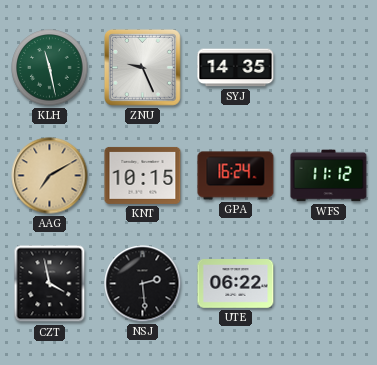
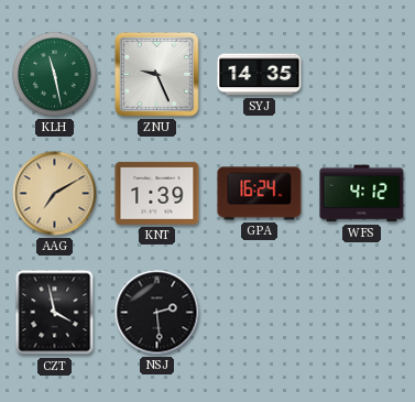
KNT: 10:15 -> 1:39
WFS: 11:12 -> 4:12
UTE: 06:22 -> none
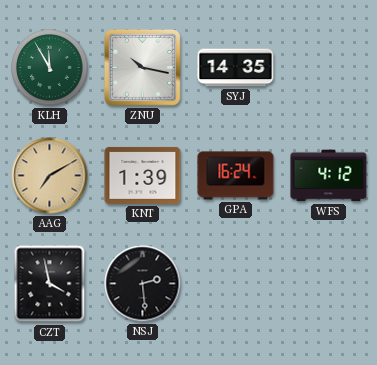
KLH: 11:28 -> 11:55
ZNU: 9:26 -> 10:17
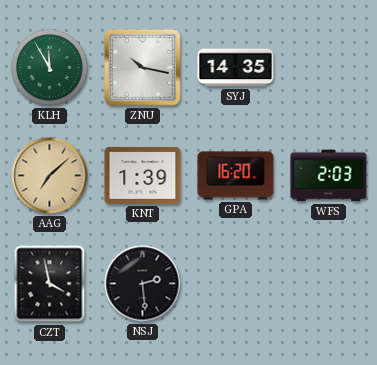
AAG: 7:10 -> 7:08
GPA: 16:24 -> 16:20
WFS: 4:12 -> 2:03
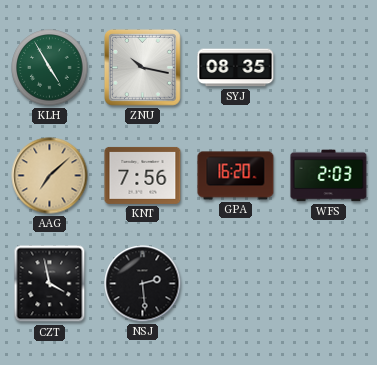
KLH: 11:55 -> 4:55
SYJ: 14:35 -> 08:35
KNT: 1:39 -> 7:56
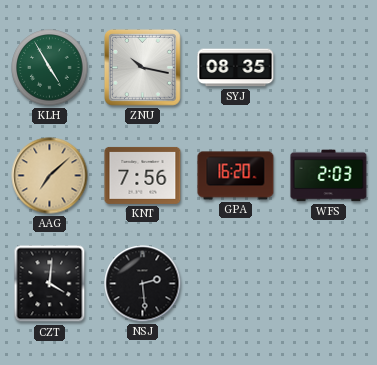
CZT: 3:58 -> 4:01
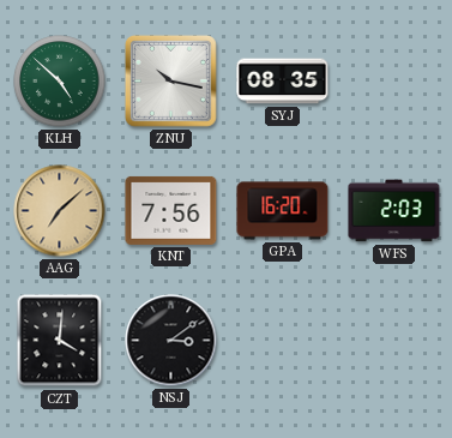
KLH: 4:55 -> 4:52
NSJ: 2:29 -> 3:09
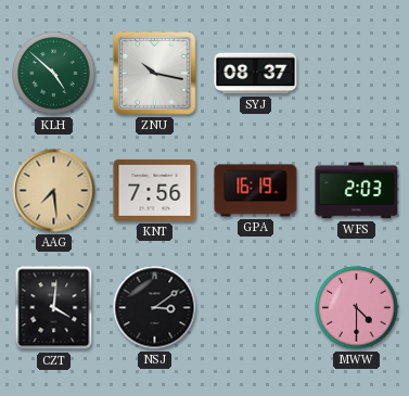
SYJ: 08:35 -> 08:37
AAG: 7:08 -> 7:29
GPA: 16:20 -> 16:19
MWW: none -> 4:30
